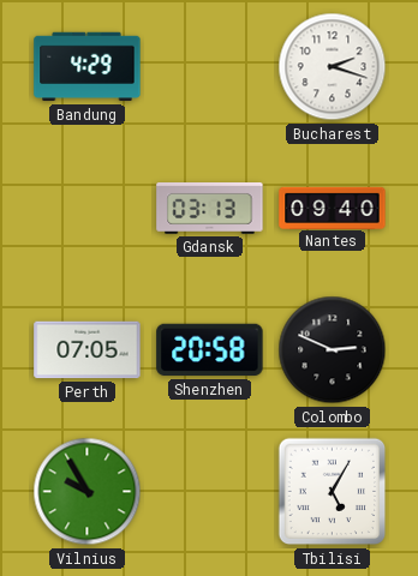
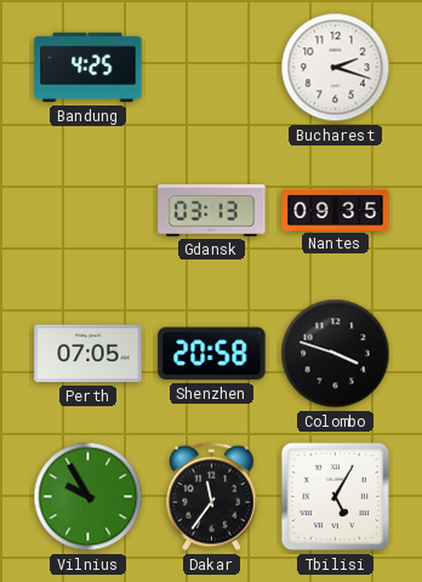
Bandung: 4:29 -> 4:25
Nantes: 09:40 -> 09:35
Colombo: 2:49 -> 3:48
Dakar: none -> 11:36
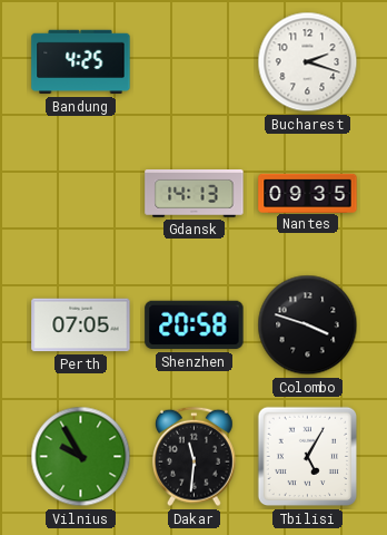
Gdansk: 03:13 -> 14:13
Dakar: 11:36 -> 11:31
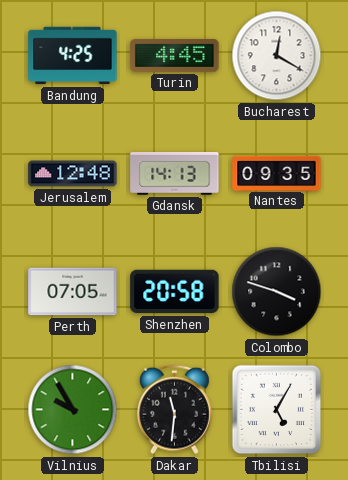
Turin: none -> 4:45
Bucharest: 2:18 -> 12:20
Jerusalem: none -> 12:48
